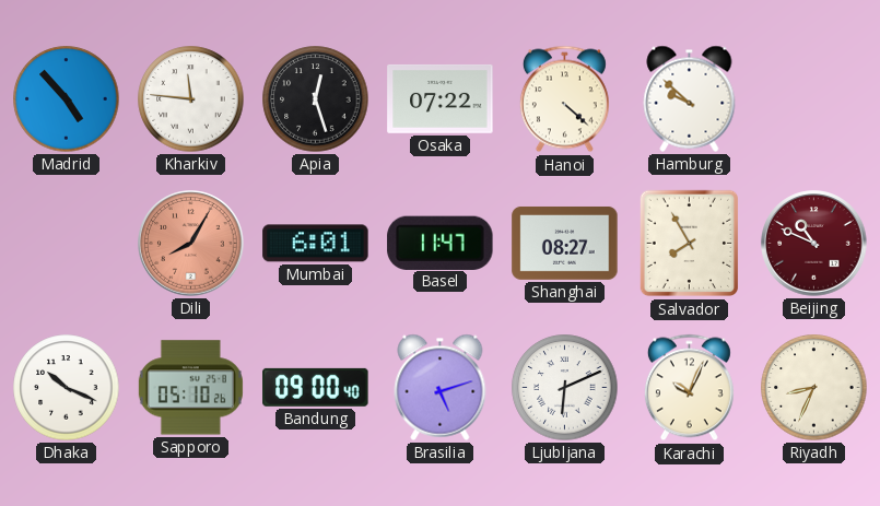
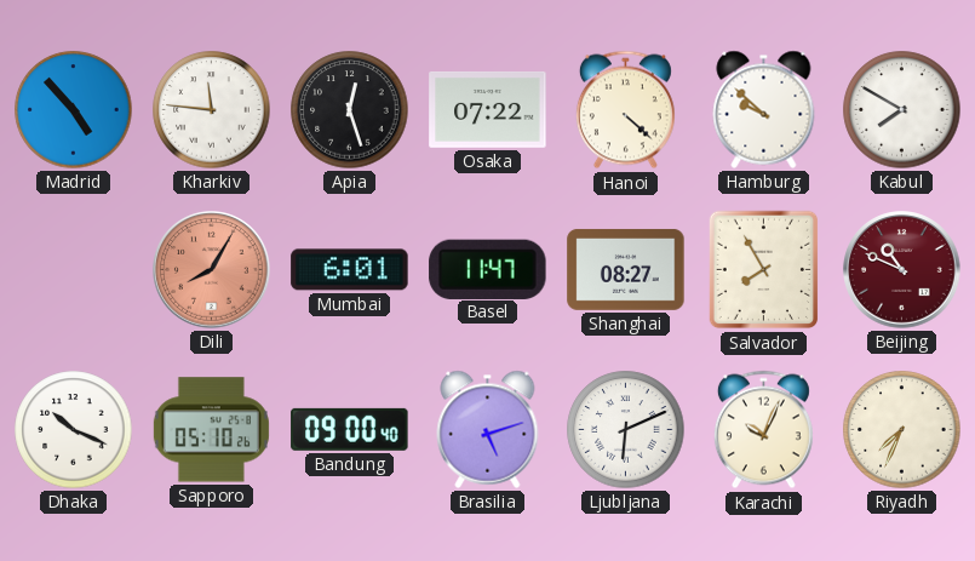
Kabul: none -> 7:50
Riyadh: 8:34 -> 7:34
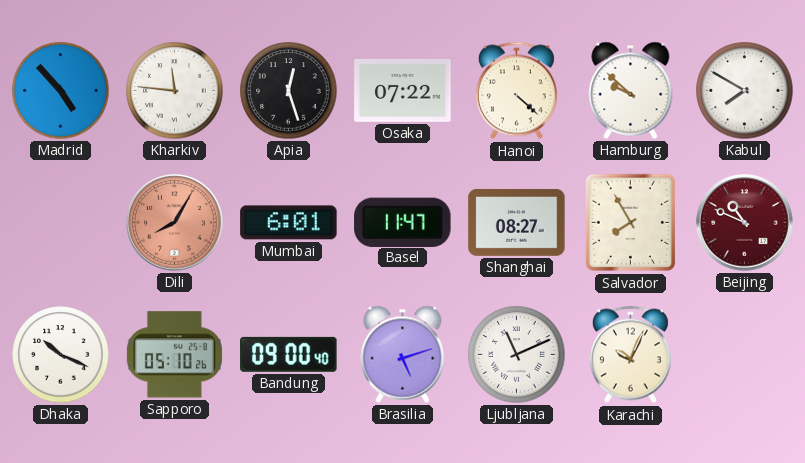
Ljubljana: 6:11 -> 11:11
Riyadh: 7:34 -> none
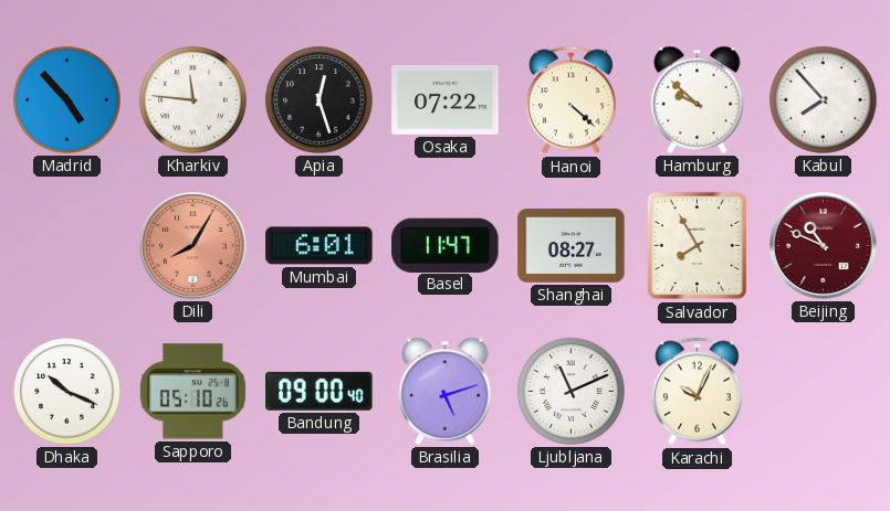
Kabul: 7:50 -> 7:53
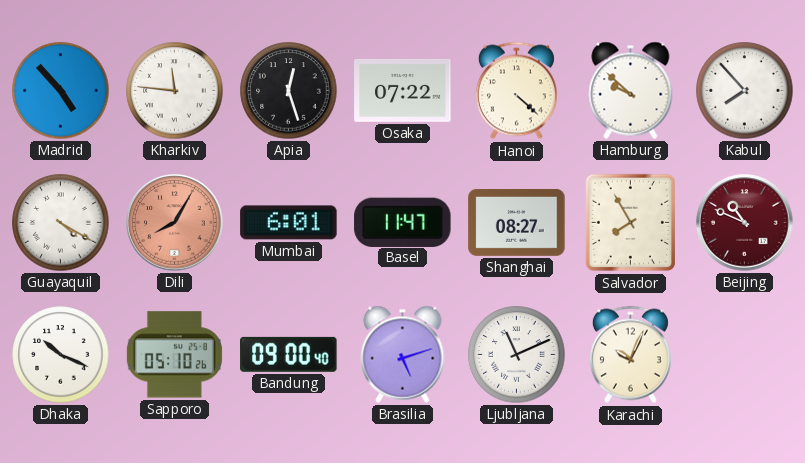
Guayaquil: none -> 4:20
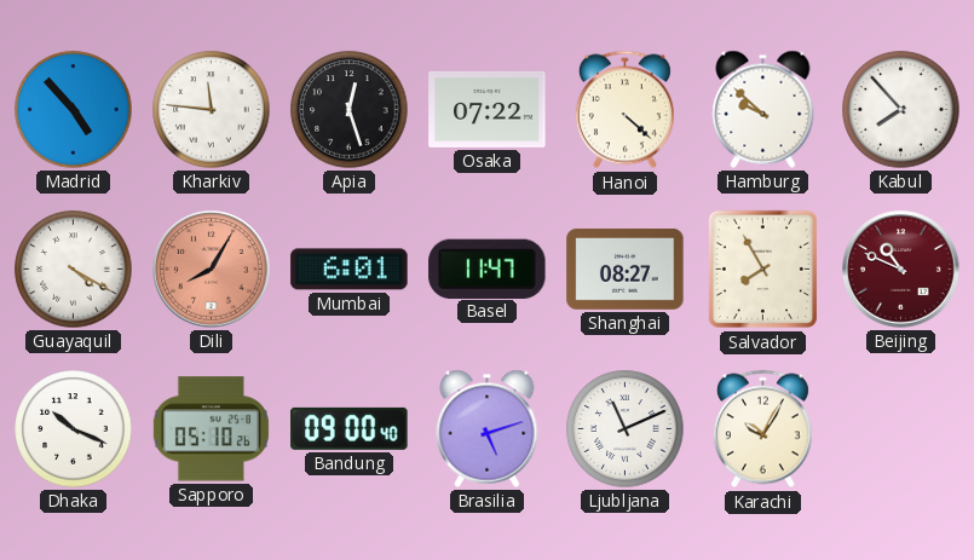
Karachi: 10:04 -> 10:05
